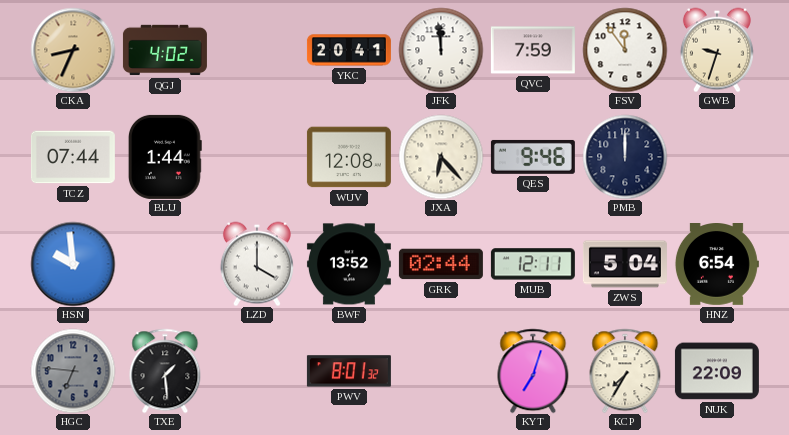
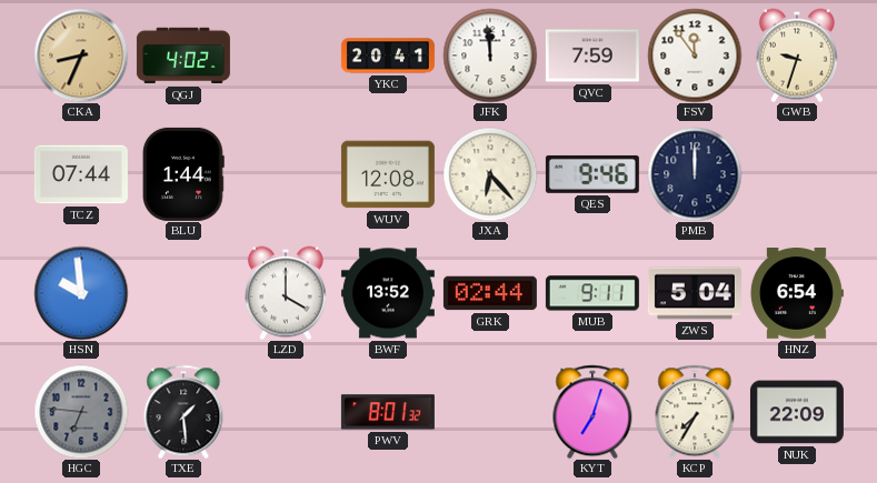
MUB: 12:11 -> 9:11
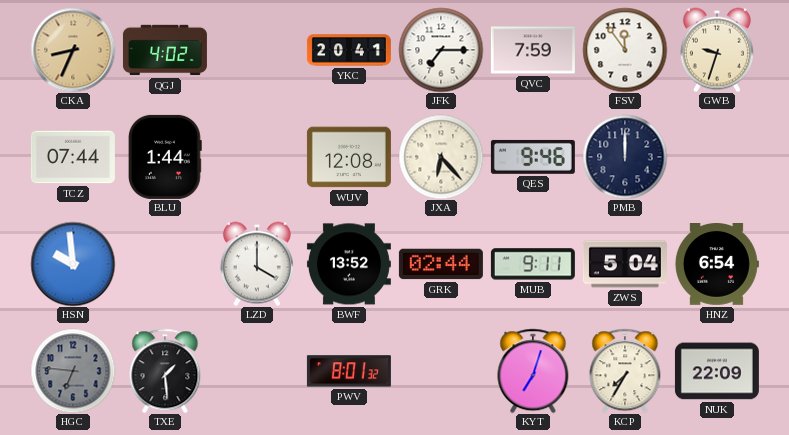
JFK: 11:59 -> 7:15
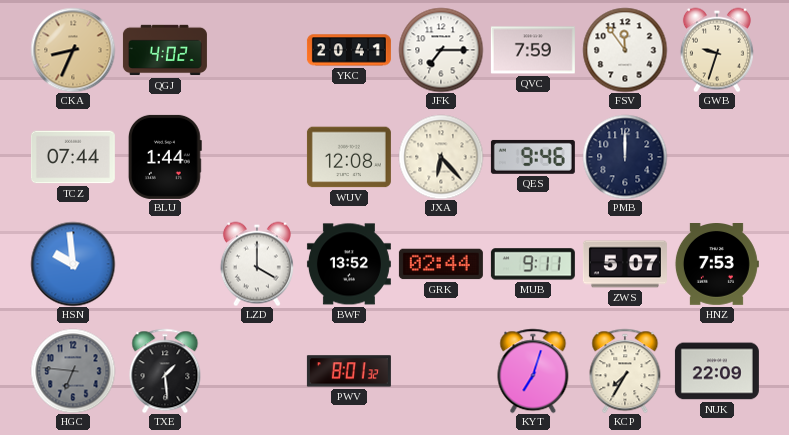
ZWS: 5:04 -> 5:07
HNZ: 6:54 -> 7:53
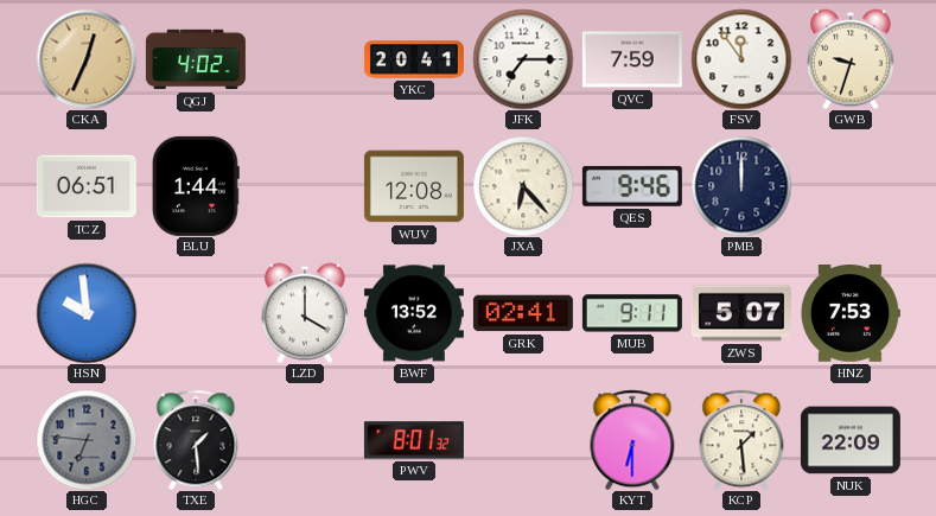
CKA: 8:34 -> 12:34
TCZ: 07:44 -> 06:51
GRK: 02:44 -> 02:41
KYT: 7:03 -> 6:30
KCP: 7:35 -> 1:29
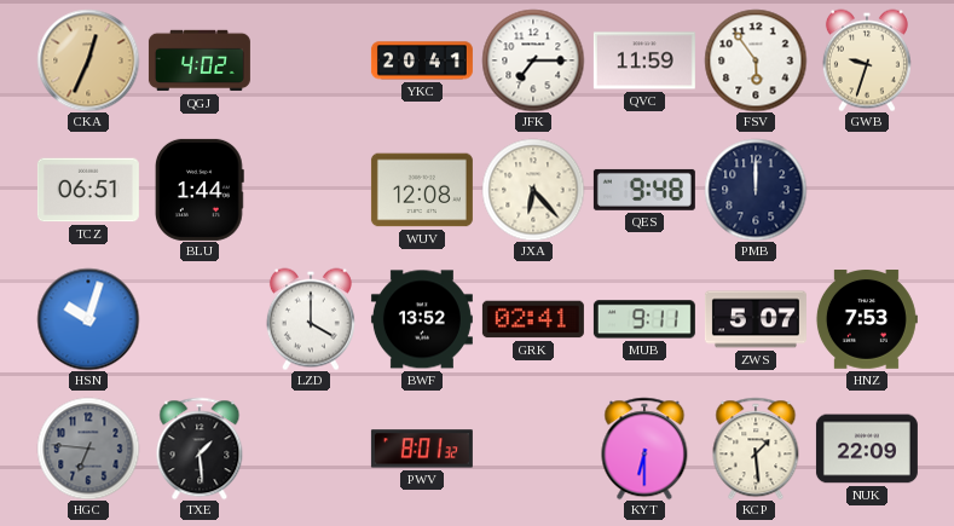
QVC: 7:59 -> 11:59
FSV: 11:54 -> 5:54
QES: 9:46 -> 9:48
HSN: 9:59 -> 10:03
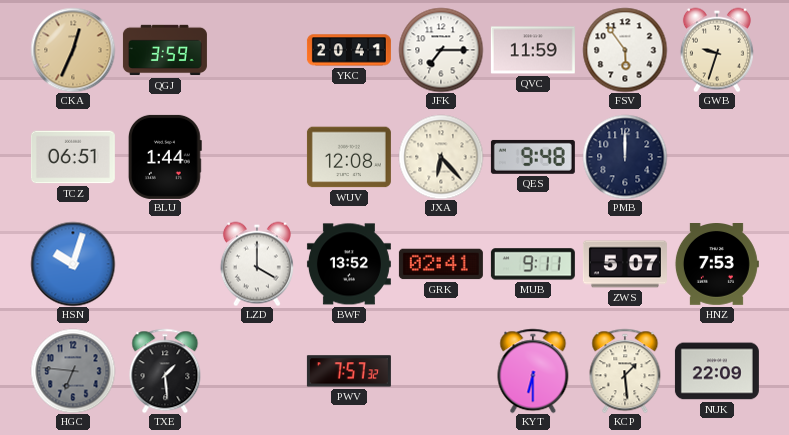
QGJ: 4:02 -> 3:59
PWV: 8:01 -> 7:57
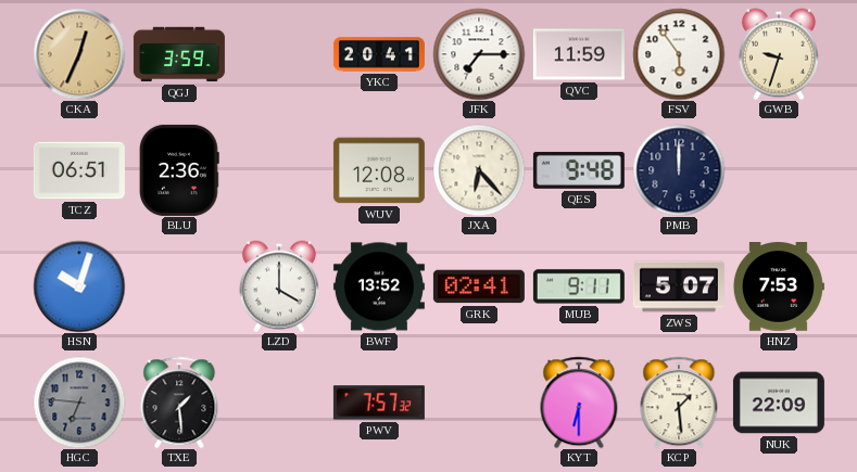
BLU: 1:44 -> 2:36
